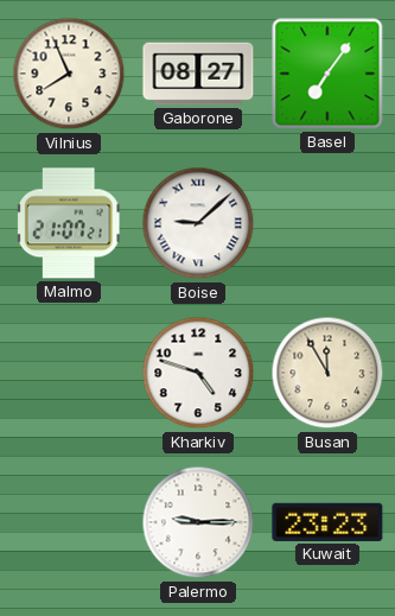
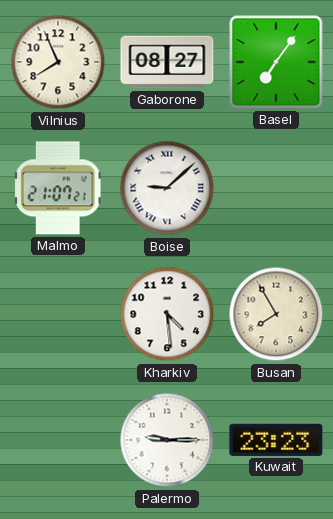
Kharkiv: 4:48 -> 4:29
Busan: 11:55 -> 7:55
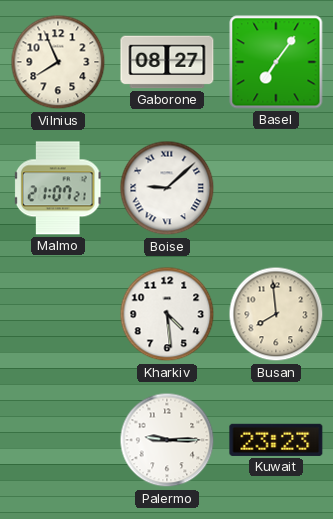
Busan: 7:55 -> 7:59
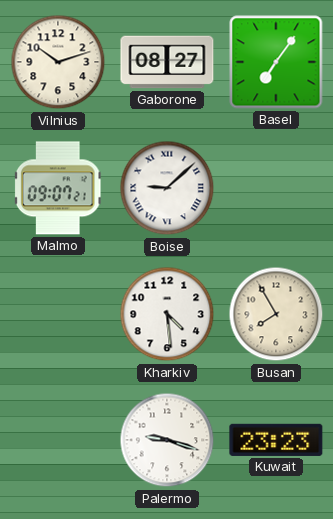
Vilnius: 7:56 -> 10:12
Malmo: 21:07 -> 09:07
Busan: 7:59 -> 7:55
Palermo: 9:15 -> 9:18
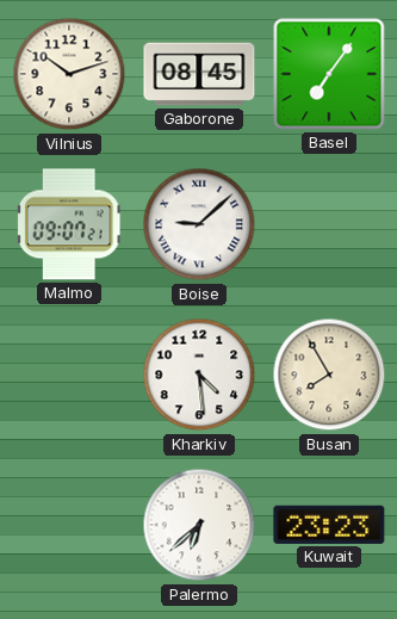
Gaborone: 08:27 -> 08:45
Palermo: 9:18 -> 6:38
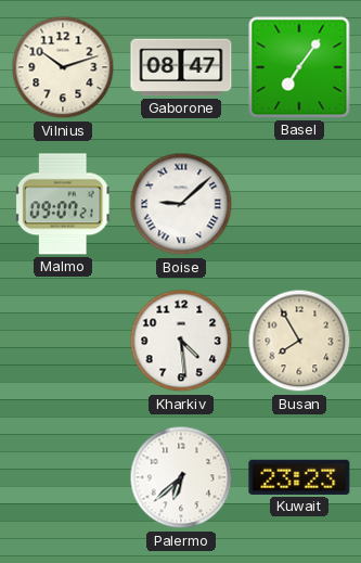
Gaborone: 08:45 -> 08:47
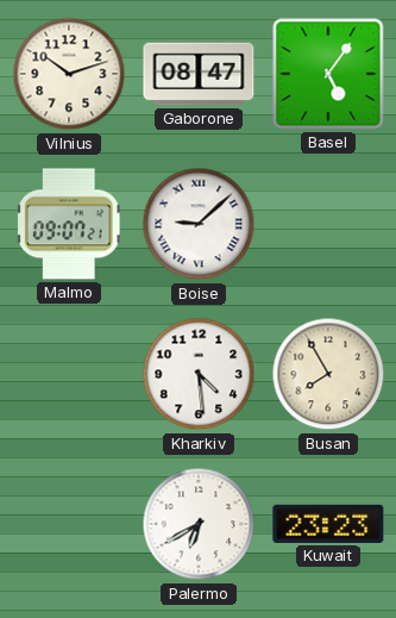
Basel: 7:06 -> 5:06
Palermo: 6:38 -> 6:40
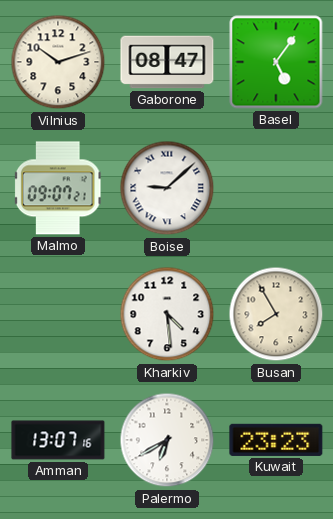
Amman: none -> 13:07
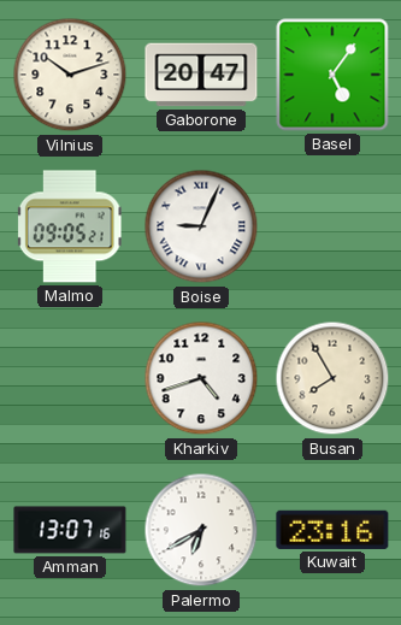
Gaborone: 08:47 -> 20:47
Malmo: 09:07 -> 09:05
Boise: 9:08 -> 9:04
Kharkiv: 4:29 -> 4:42
Kuwait: 23:23 -> 23:16
